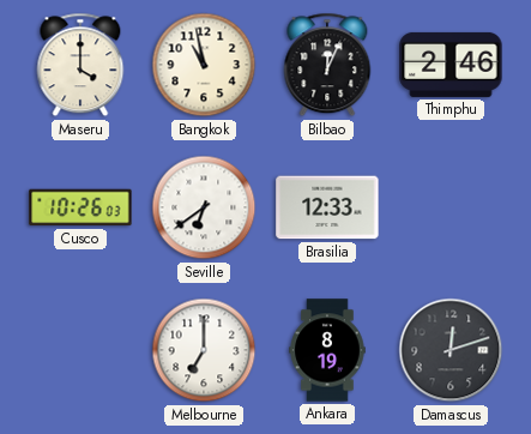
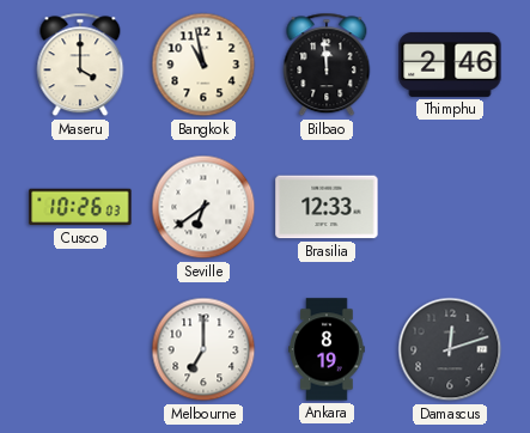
Bilbao: 12:04 -> 11:59
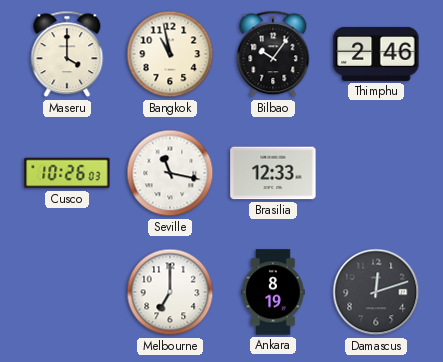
Bilbao: 11:59 -> 10:06
Seville: 6:39 -> 11:17
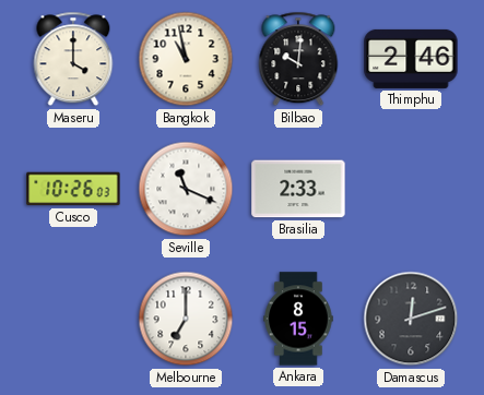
Bilbao: 10:06 -> 10:01
Seville: 11:17 -> 11:19
Brasilia: 12:33 -> 2:33
Ankara: 8:19 -> 8:15
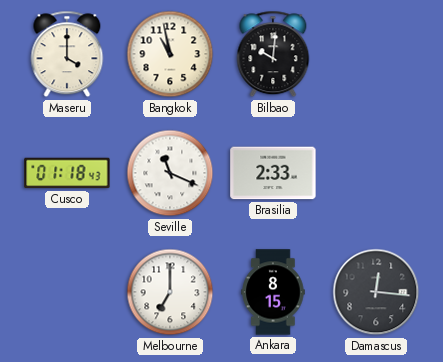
Thimphu: 2:46 -> none
Cusco: 10:26 -> 01:18
Damascus: 12:12 -> 12:16
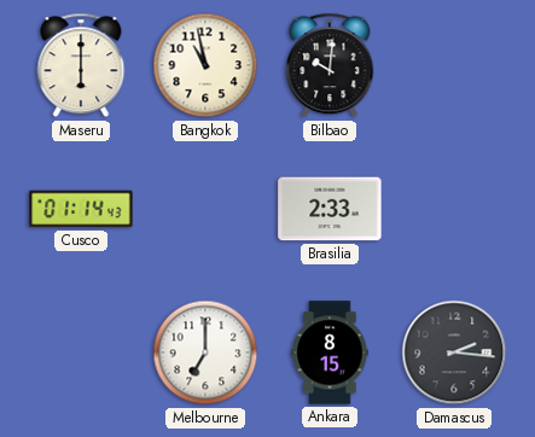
Maseru: 4:00 -> 6:00
Cusco: 01:18 -> 01:14
Seville: 11:19 -> none
Damascus: 12:16 -> 2:16
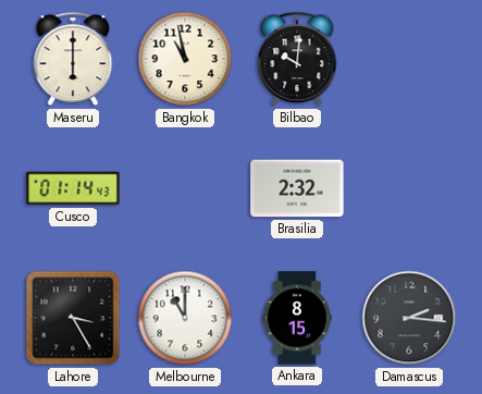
Brasilia: 2:33 -> 2:32
Lahore: none -> 3:25
Melbourne: 7:00 -> 11:00
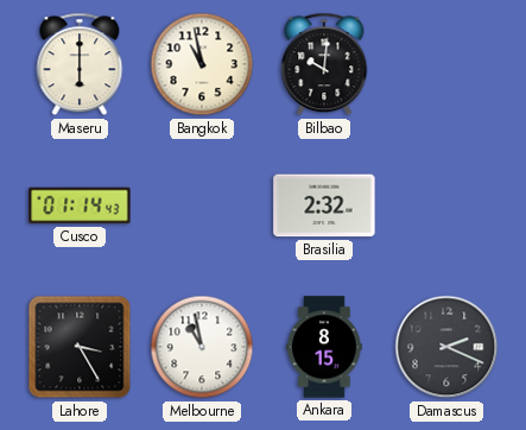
Melbourne: 11:00 -> 10:58
Damascus: 2:16 -> 2:19
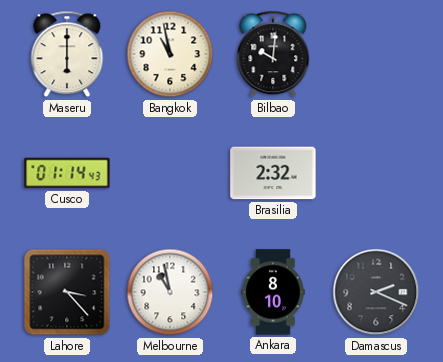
Lahore: 3:25 -> 3:23
Ankara: 8:15 -> 8:10
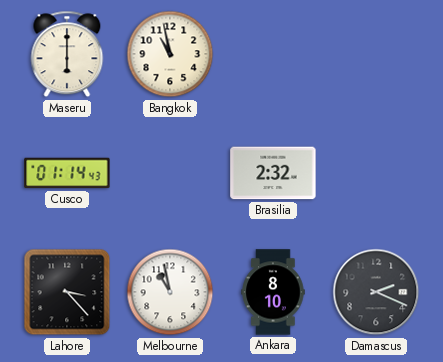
Bilbao: 10:01 -> none
